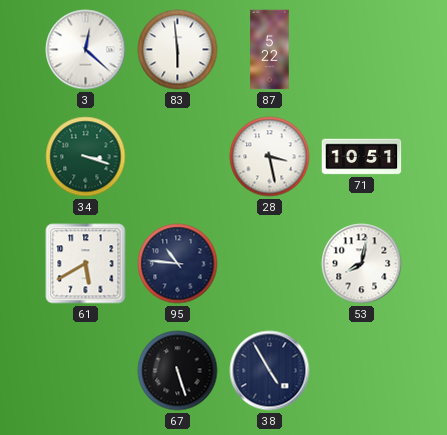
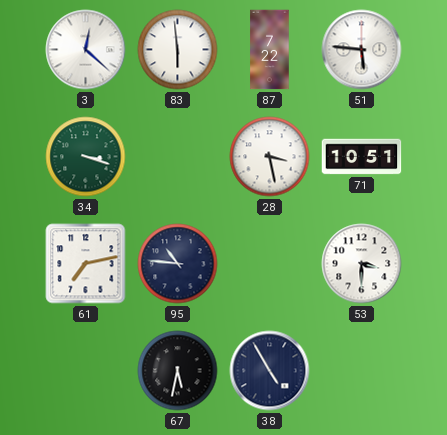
87: 5:22 -> 7:22
51: none -> 5:46
61: 5:40 -> 7:13
53: 8:02 -> 3:30
67: 5:27 -> 5:32
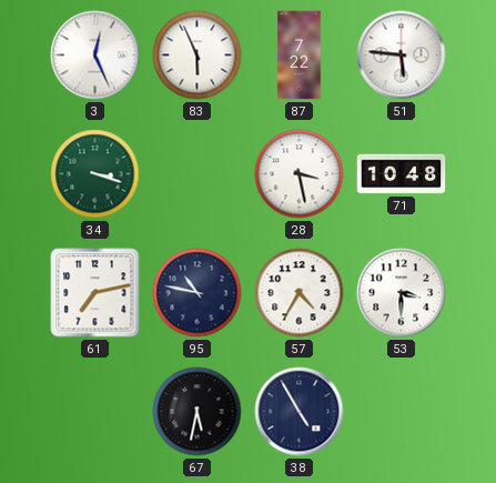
3: 12:22 -> 12:26
83: 5:59 -> 5:56
71: 10:51 -> 10:48
95: 10:46 -> 10:47
57: none -> 4:35
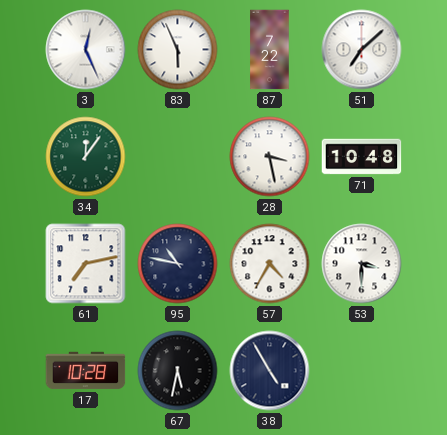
51: 5:46 -> 7:08
34: 3:18 -> 12:06
17: none -> 10:28
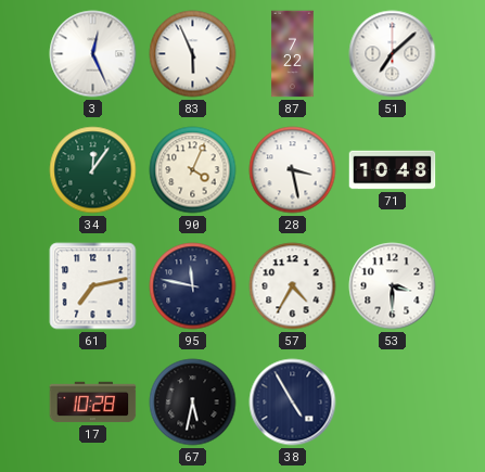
90: none -> 4:04
95: 10:47 -> 11:47
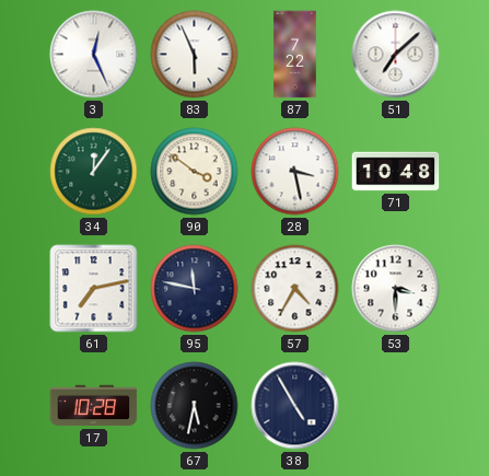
90: 4:04 -> 3:51
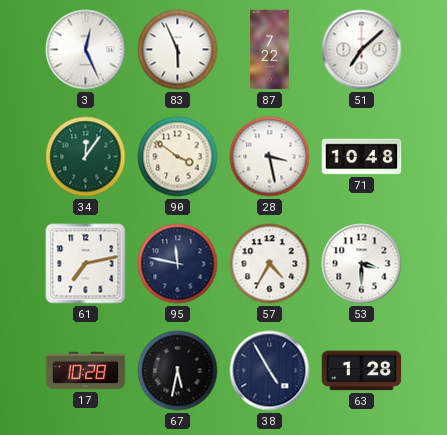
63: none -> 1:28
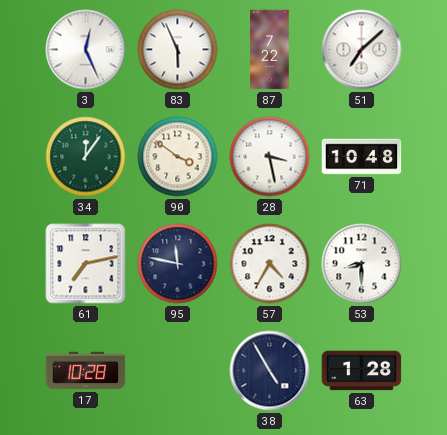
53: 3:30 -> 8:30
67: 5:32 -> none
